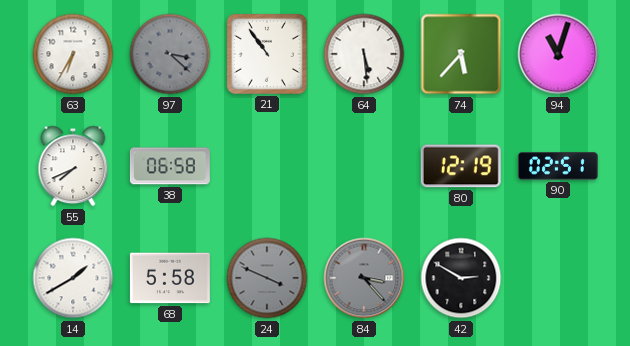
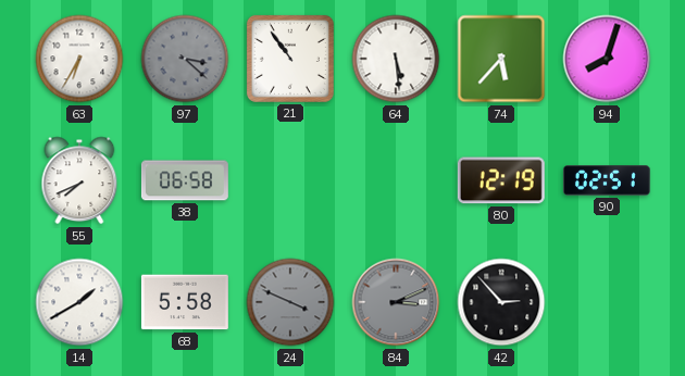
94: 11:03 -> 8:03
84: 3:23 -> 3:11
42: 2:50 -> 2:53
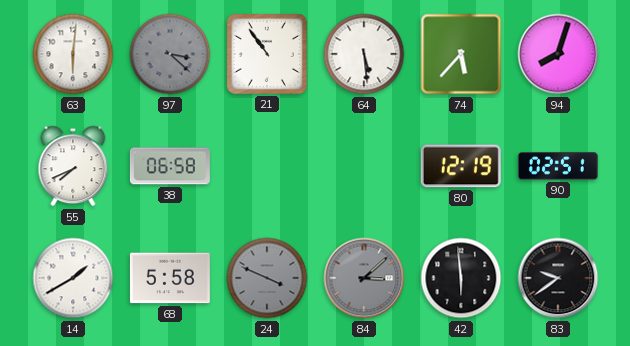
63: 6:35 -> 6:01
84: 3:11 -> 3:08
42: 2:53 -> 5:59
83: none -> 9:39
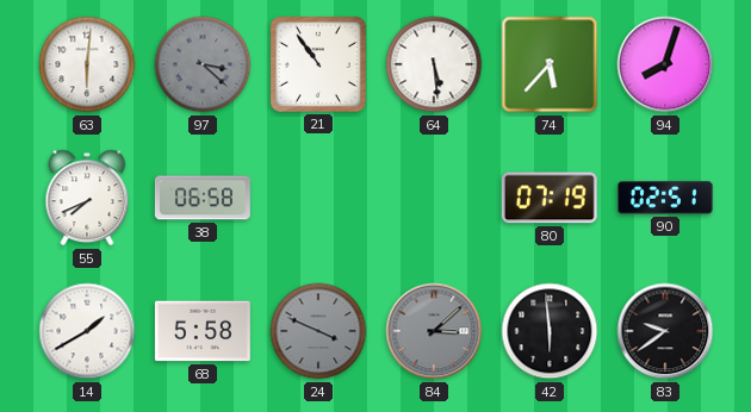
80: 12:19 -> 07:19
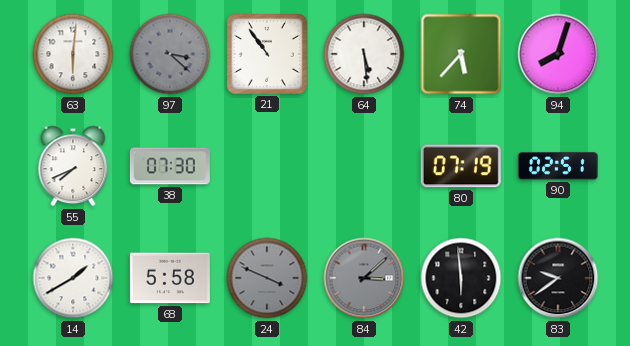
38: 06:58 -> 07:30
